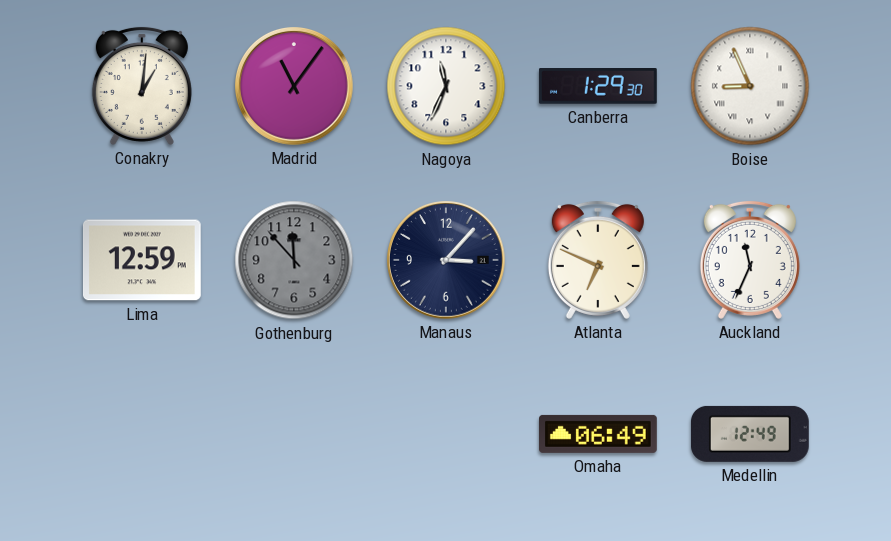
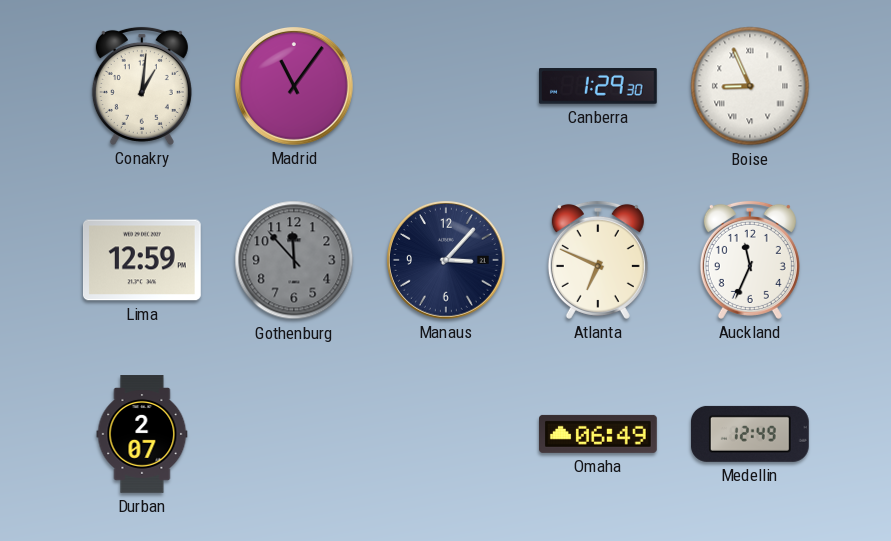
Nagoya: 11:34 -> none
Durban: none -> 2:07
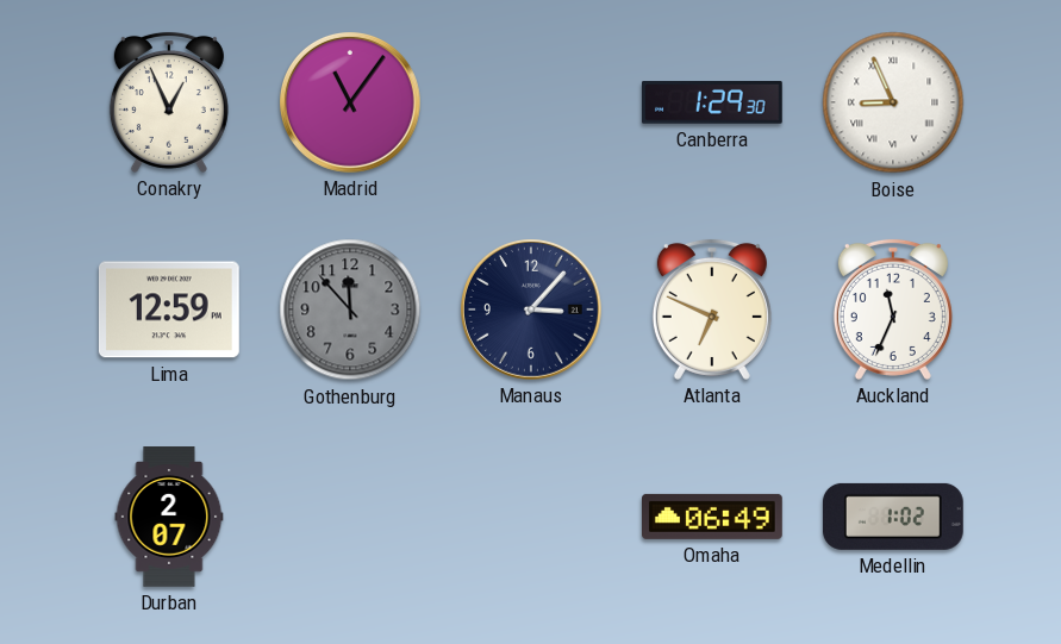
Conakry: 1:01 -> 12:56
Medellin: 12:49 -> 1:02
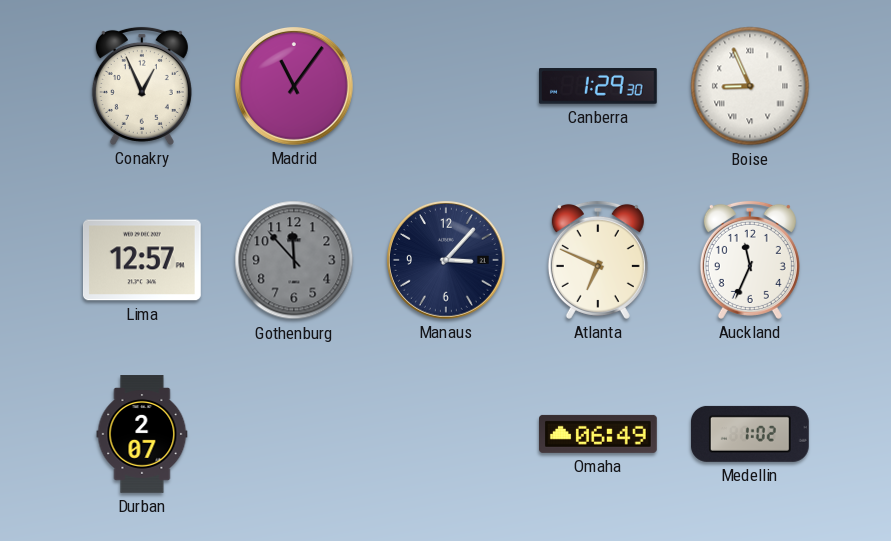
Lima: 12:59 -> 12:57
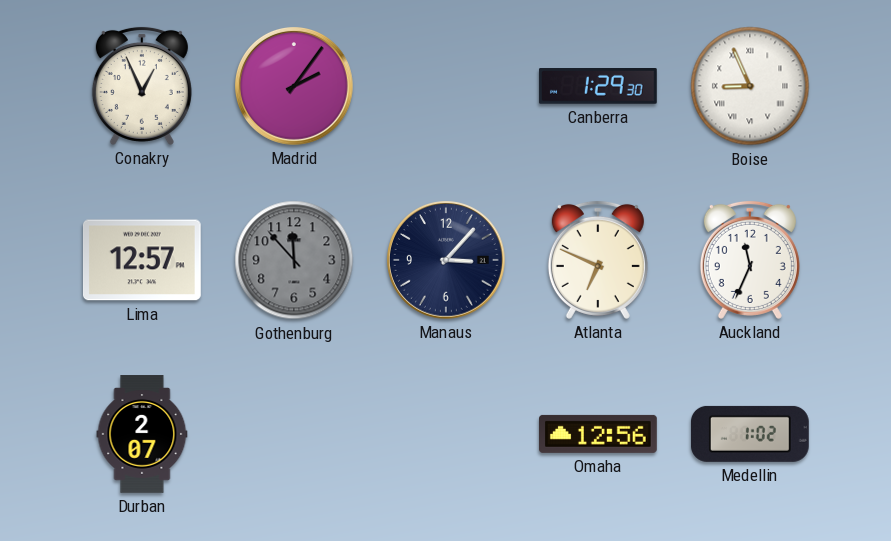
Madrid: 11:06 -> 2:06
Omaha: 06:49 -> 12:56
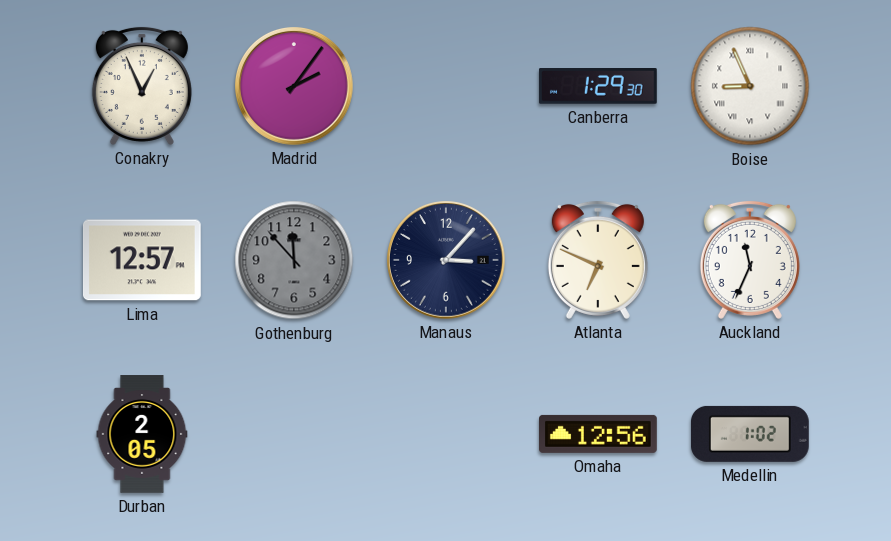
Durban: 2:07 -> 2:05
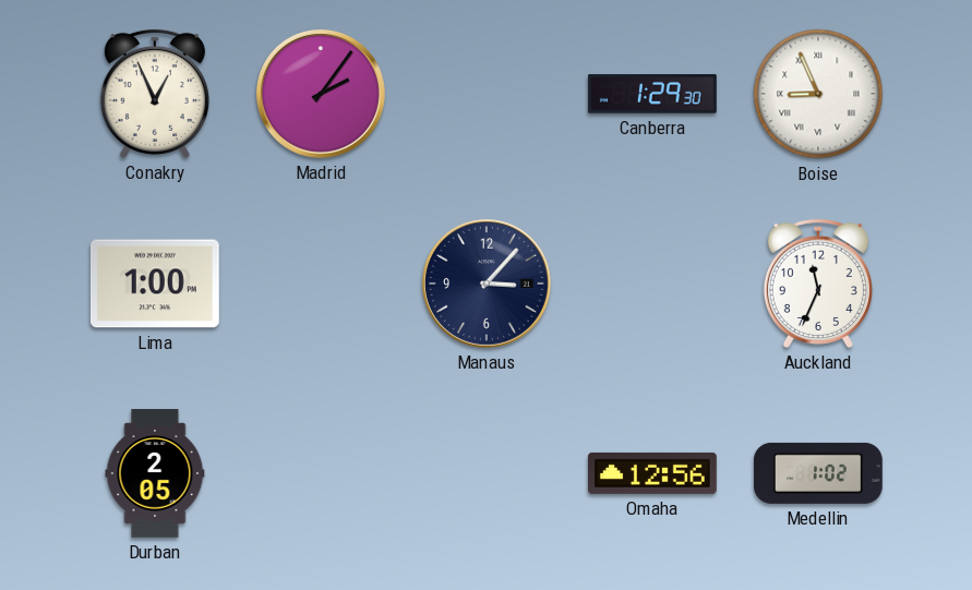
Lima: 12:57 -> 1:00
Gothenburg: 11:53 -> none
Atlanta: 6:49 -> none
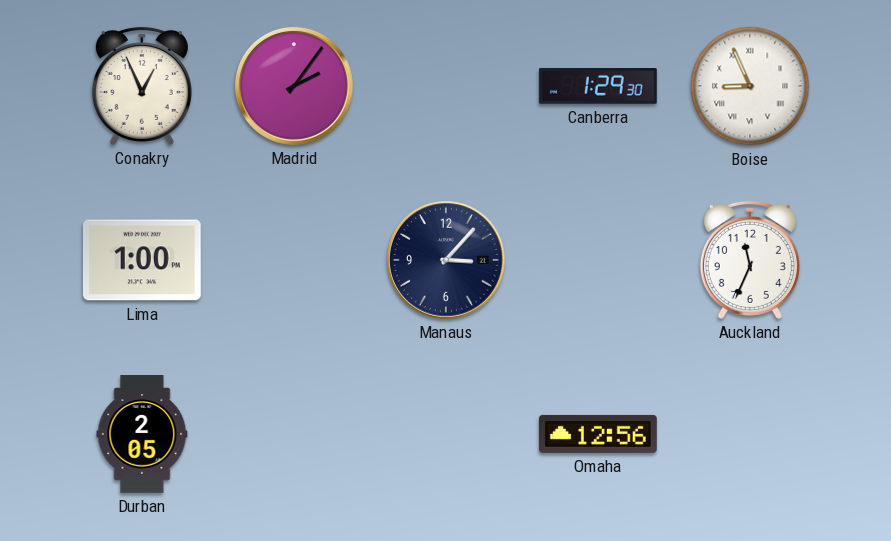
Medellin: 1:02 -> none
